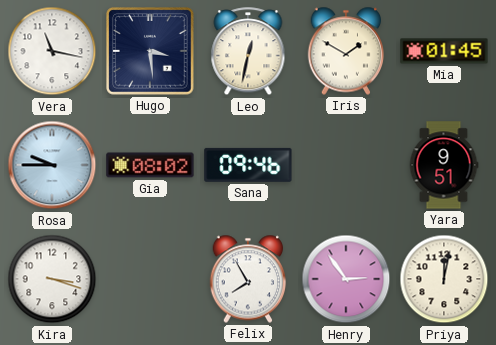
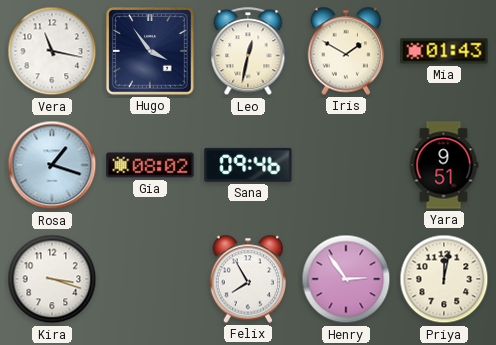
Hugo: 3:29 -> 3:54
Mia: 01:45 -> 01:43
Rosa: 9:45 -> 1:18
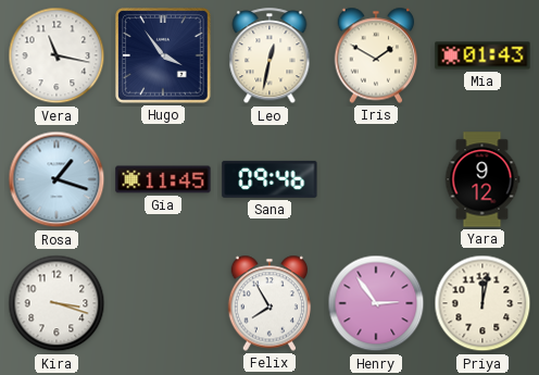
Gia: 08:02 -> 11:45
Yara: 9:51 -> 9:12
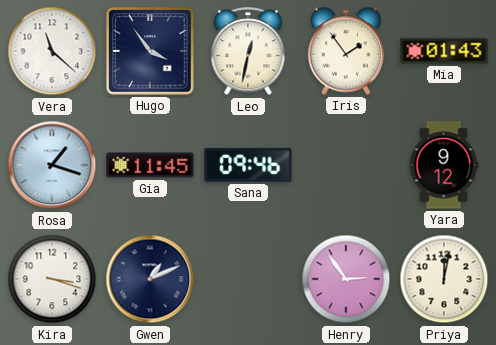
Vera: 11:17 -> 11:22
Iris: 1:50 -> 1:54
Gwen: none -> 1:11
Felix: 7:55 -> none
